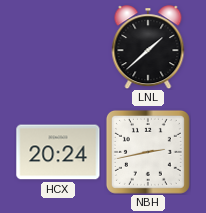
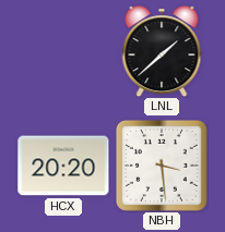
HCX: 20:24 -> 20:20
NBH: 2:43 -> 3:29
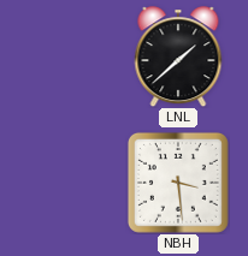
HCX: 20:20 -> none
